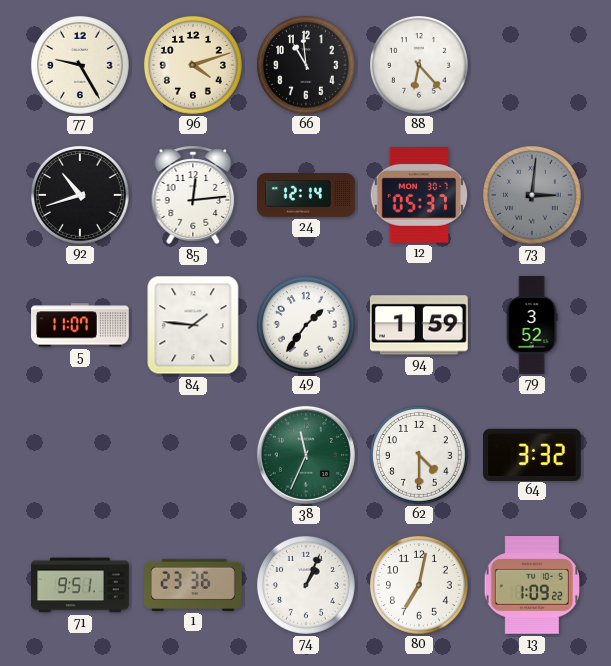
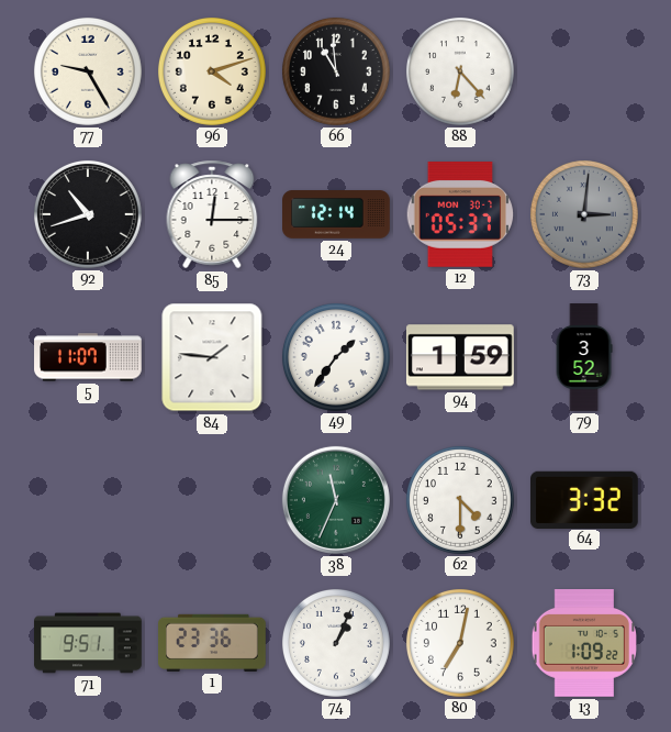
85: 12:14 -> 12:15
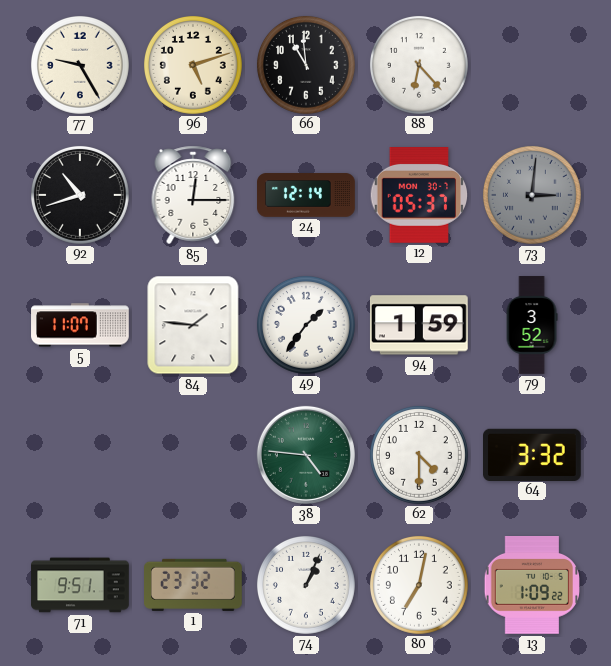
96: 4:12 -> 5:12
38: 11:34 -> 4:46
1: 23:36 -> 23:32
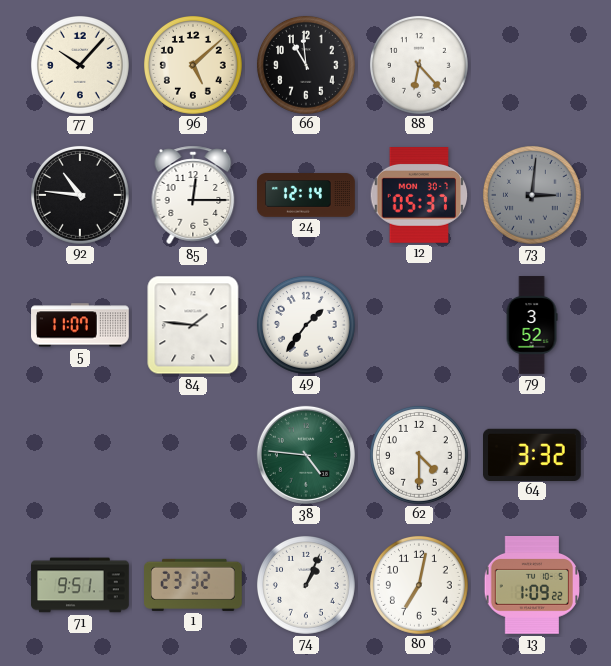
77: 9:25 -> 10:07
96: 5:12 -> 5:08
92: 10:42 -> 10:46
94: 1:59 -> none
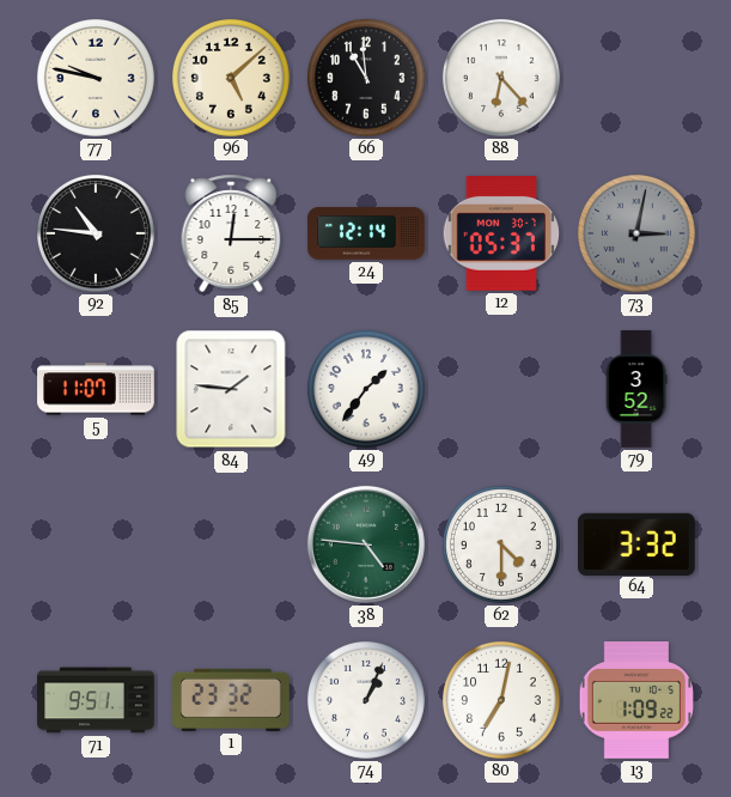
77: 10:07 -> 9:47
73: 3:01 -> 3:02
